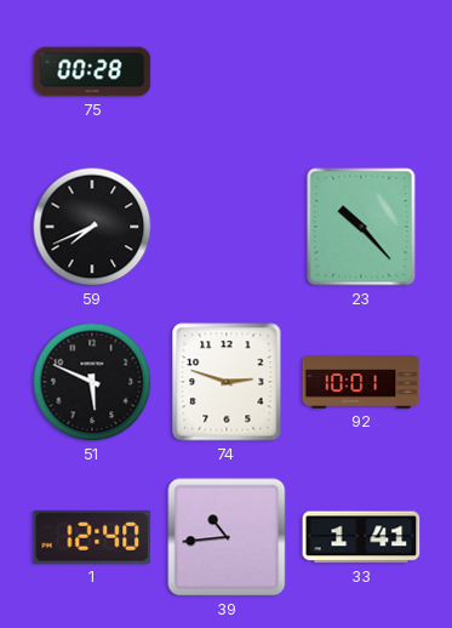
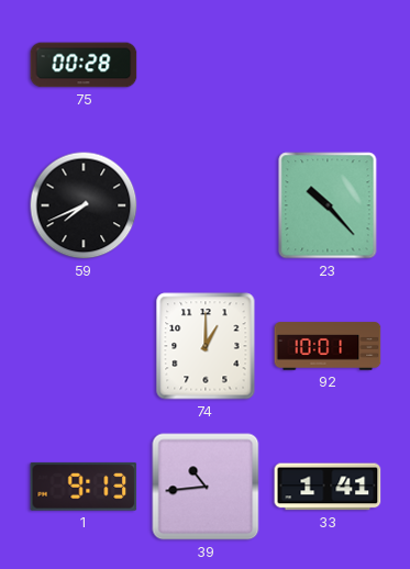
51: 5:49 -> none
74: 2:48 -> 1:00
1: 12:40 -> 9:13
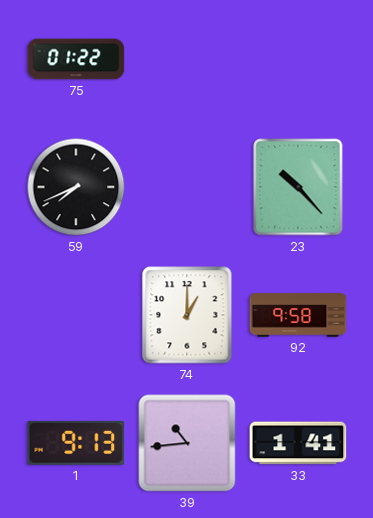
75: 00:28 -> 01:22
92: 10:01 -> 9:58
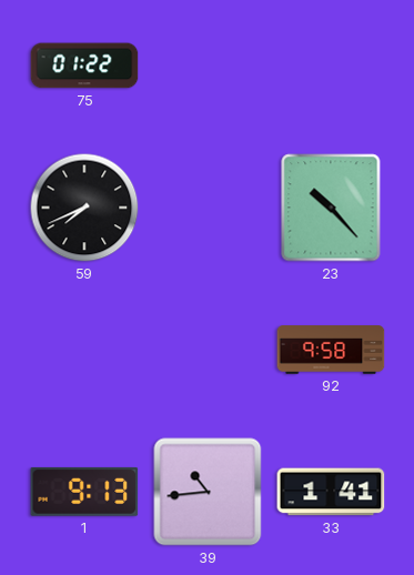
74: 1:00 -> none
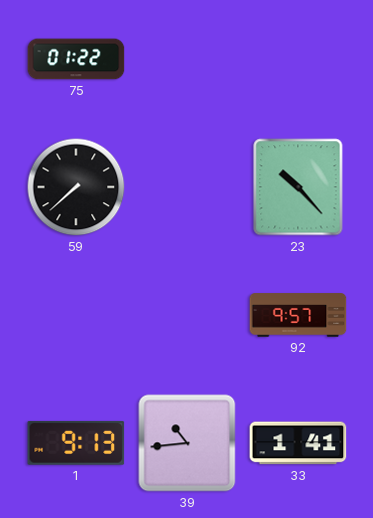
59: 7:41 -> 7:38
92: 9:58 -> 9:57
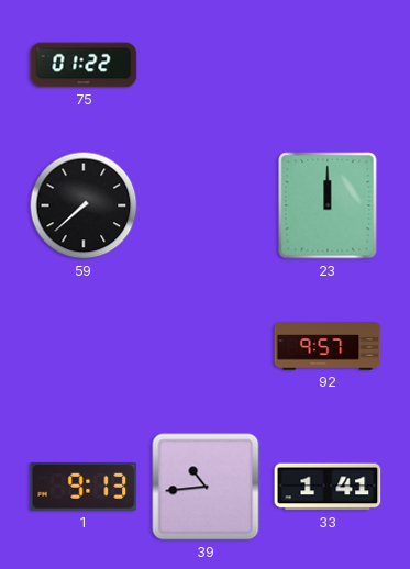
23: 10:23 -> 12:00
